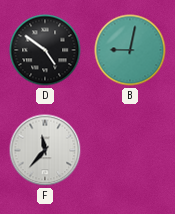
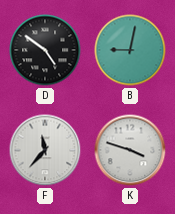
K: none -> 3:48
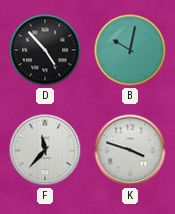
D: 4:51 -> 4:53
B: 9:02 -> 10:02
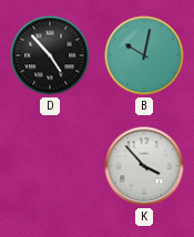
F: 11:37 -> none
K: 3:48 -> 3:53
